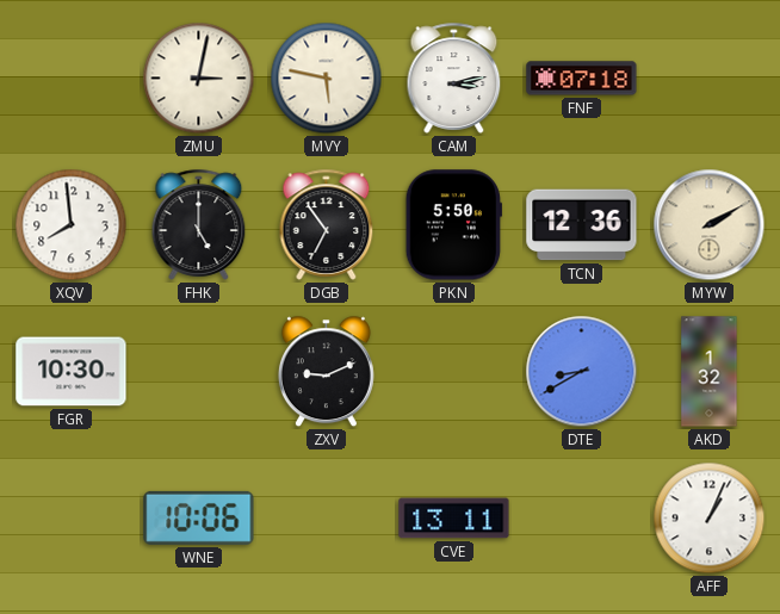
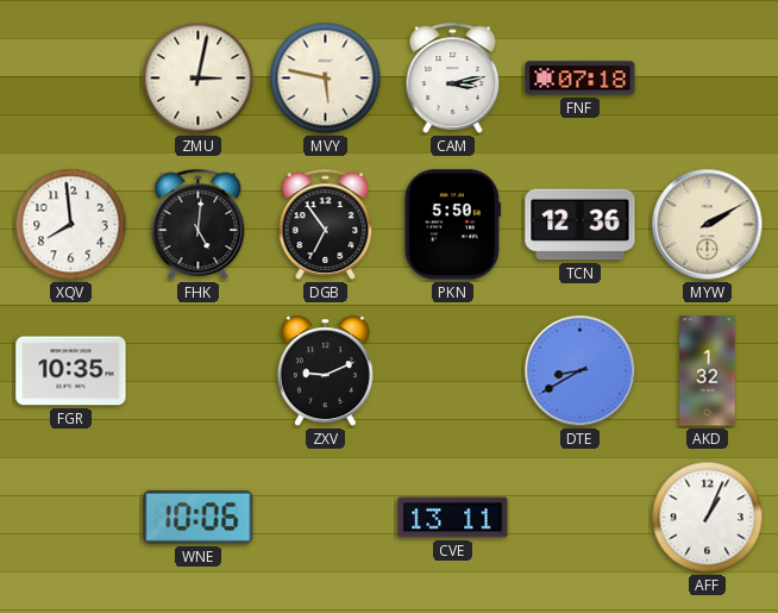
FHK: 5:00 -> 5:01
FGR: 10:30 -> 10:35
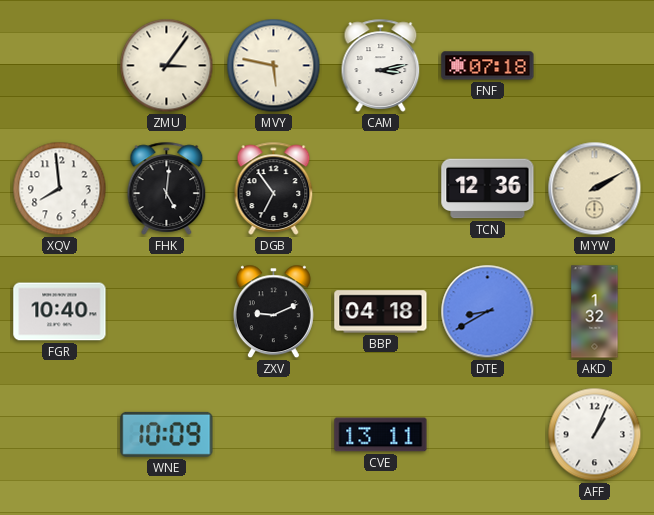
ZMU: 3:02 -> 3:06
PKN: 5:50 -> none
FGR: 10:35 -> 10:40
BBP: none -> 04:18
WNE: 10:06 -> 10:09
